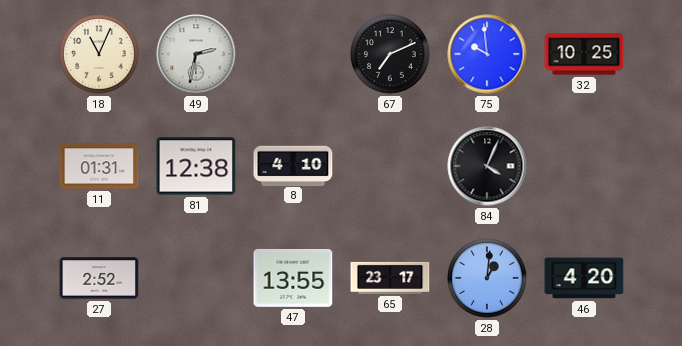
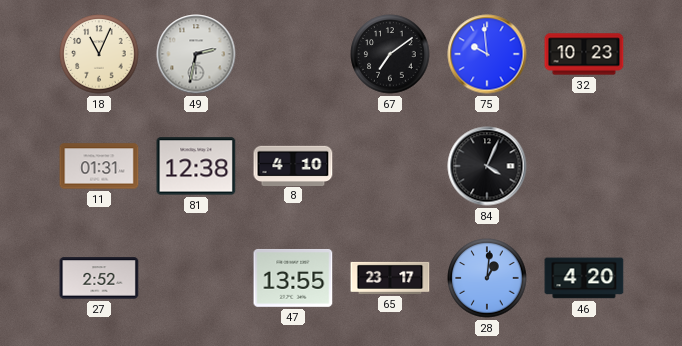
67: 7:11 -> 7:09
32: 10:25 -> 10:23
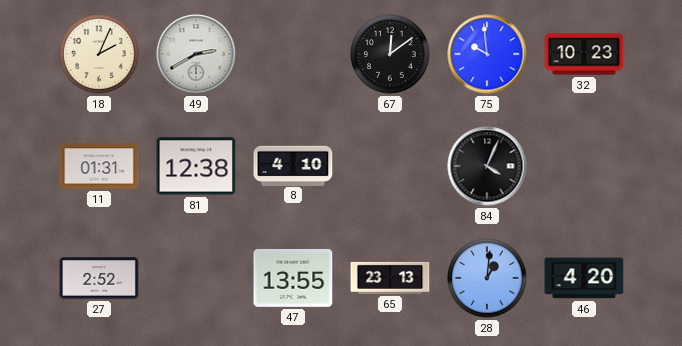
18: 11:04 -> 2:04
49: 2:32 -> 2:40
67: 7:09 -> 12:09
65: 23:17 -> 23:13
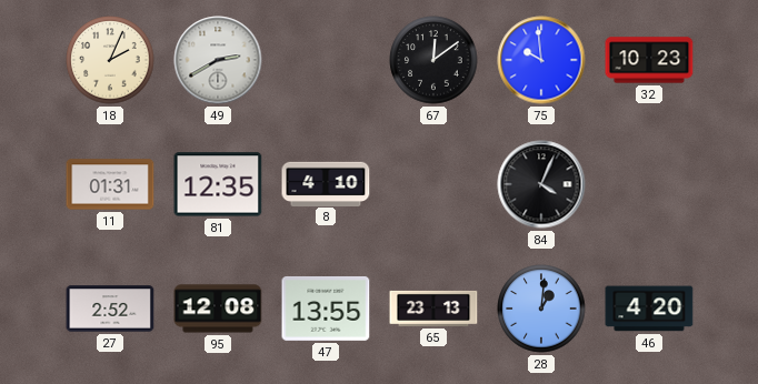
81: 12:38 -> 12:35
95: none -> 12:08
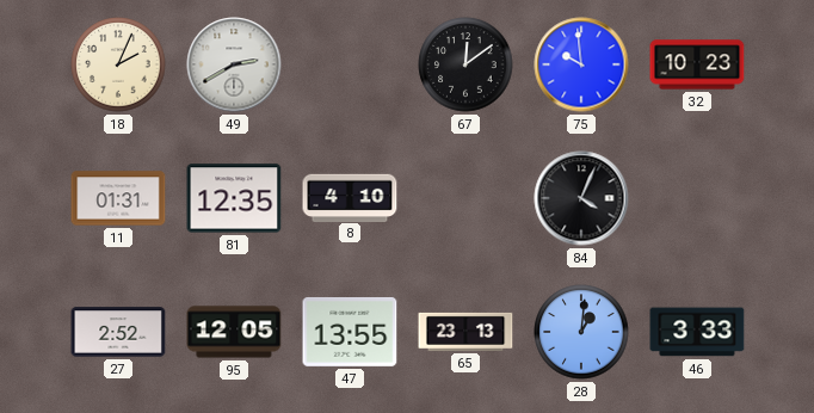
95: 12:08 -> 12:05
46: 4:20 -> 3:33
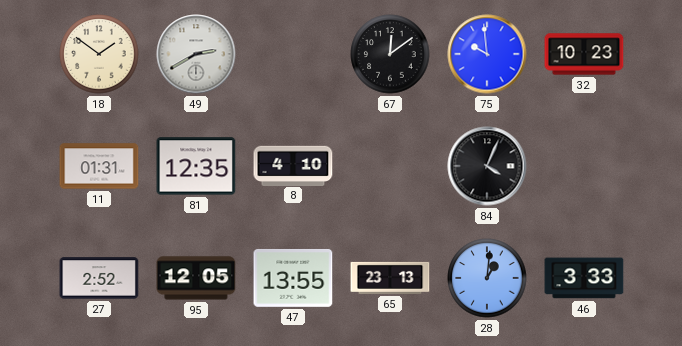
18: 2:04 -> 1:51
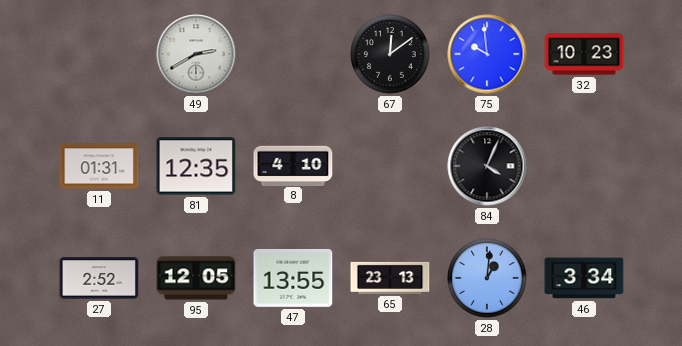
18: 1:51 -> none
46: 3:33 -> 3:34
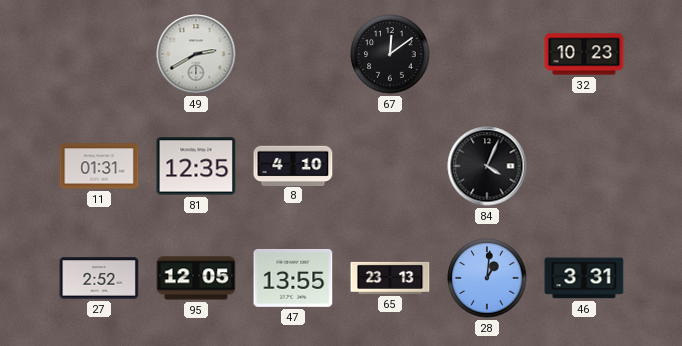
75: 9:59 -> none
46: 3:34 -> 3:31
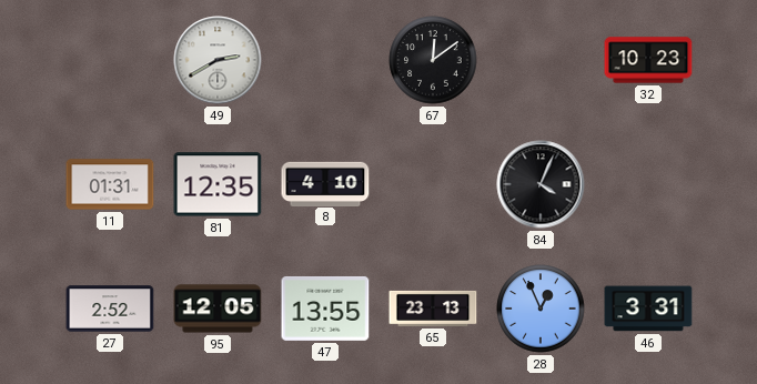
28: 1:01 -> 12:56
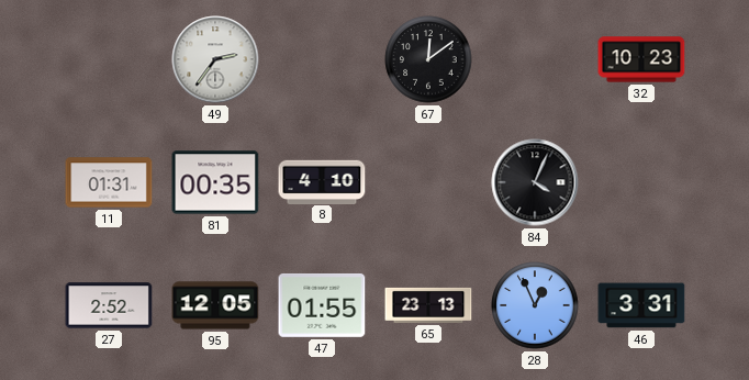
49: 2:40 -> 2:36
81: 12:35 -> 00:35
47: 13:55 -> 01:55
